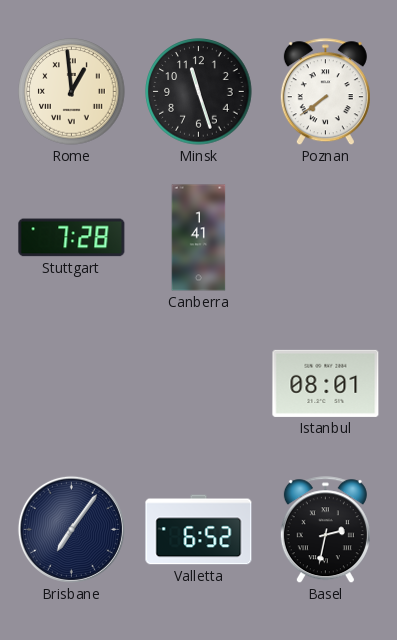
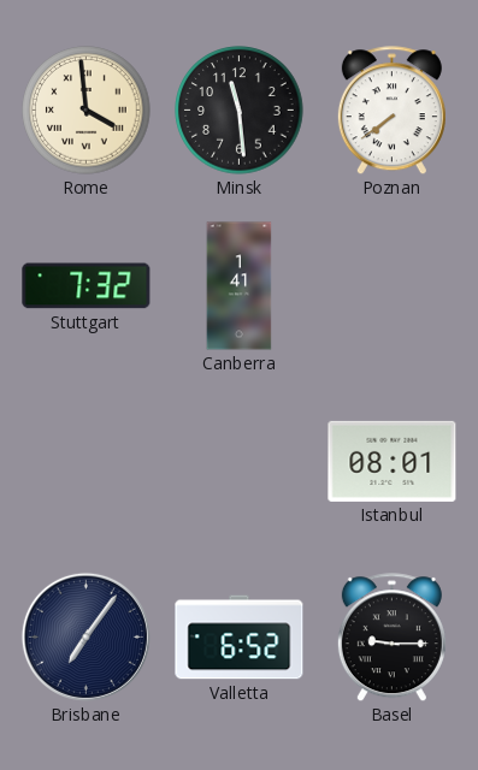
Rome: 12:59 -> 3:59
Minsk: 11:27 -> 11:29
Stuttgart: 7:28 -> 7:32
Basel: 2:32 -> 9:15
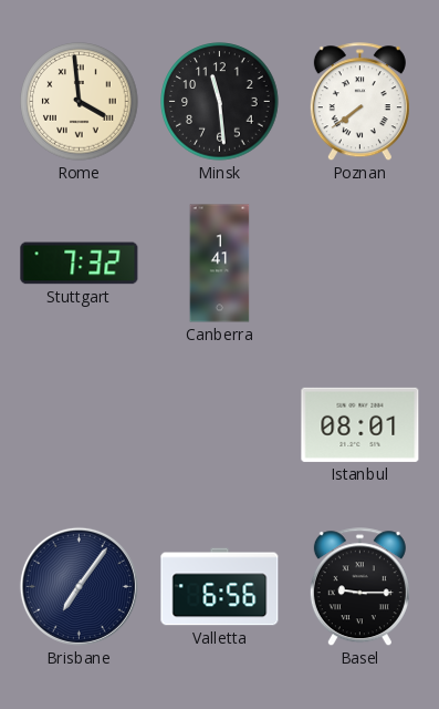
Valletta: 6:52 -> 6:56
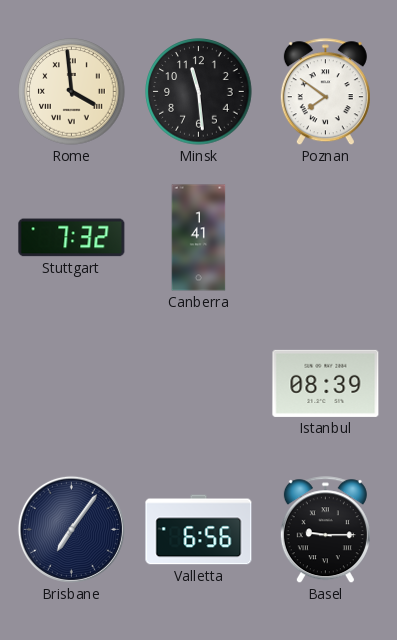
Poznan: 7:39 -> 7:51
Istanbul: 08:01 -> 08:39
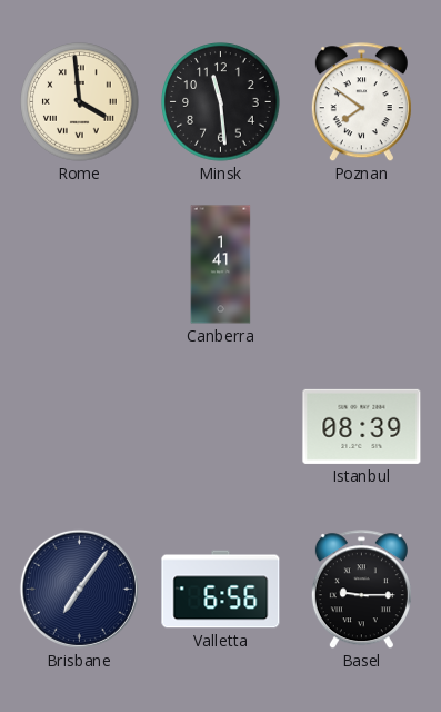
Stuttgart: 7:32 -> none
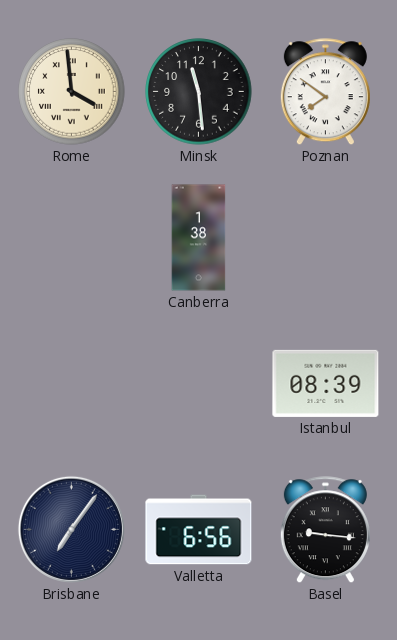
Canberra: 1:41 -> 1:38
Basel: 9:15 -> 9:16
